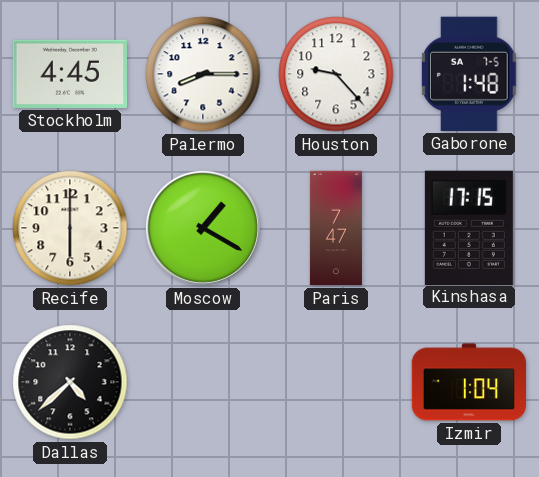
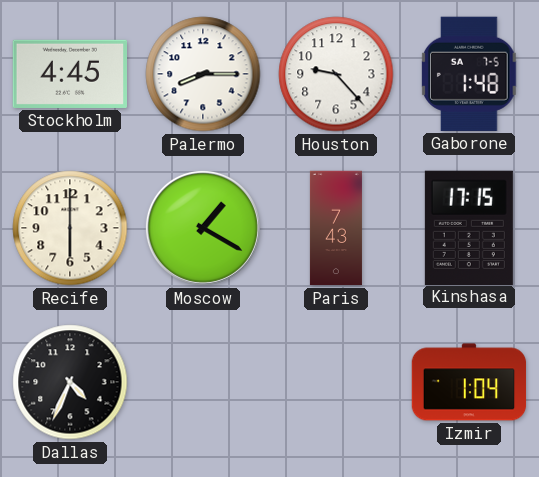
Paris: 7:47 -> 7:43
Dallas: 4:38 -> 4:34
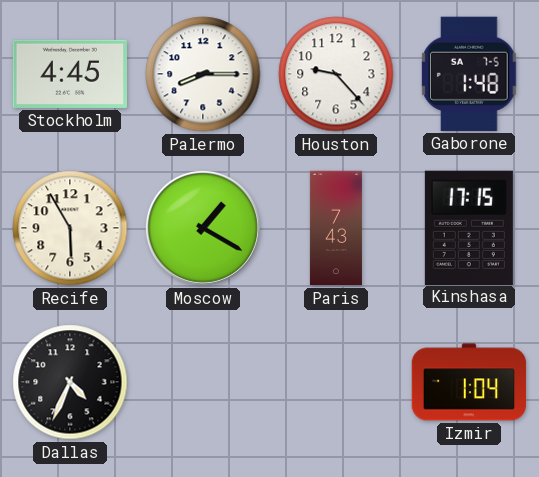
Recife: 6:00 -> 5:55
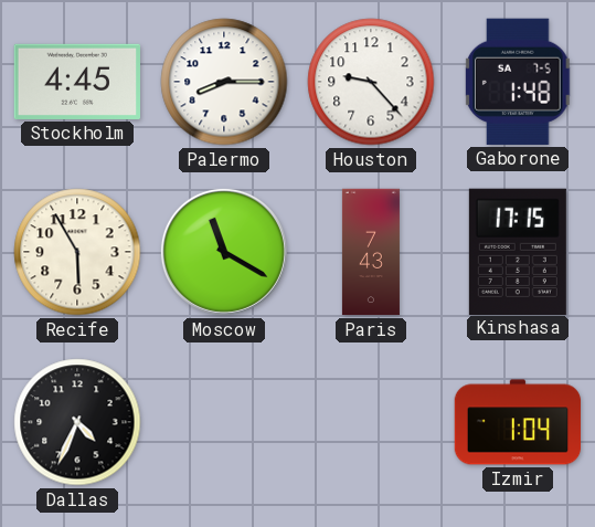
Moscow: 1:20 -> 11:20
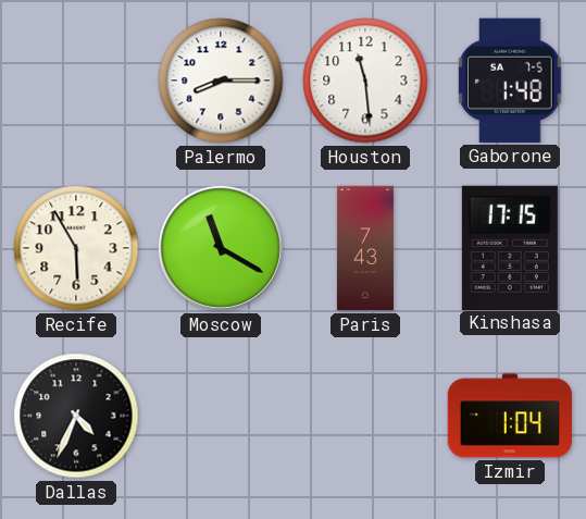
Stockholm: 4:45 -> none
Houston: 9:23 -> 11:29
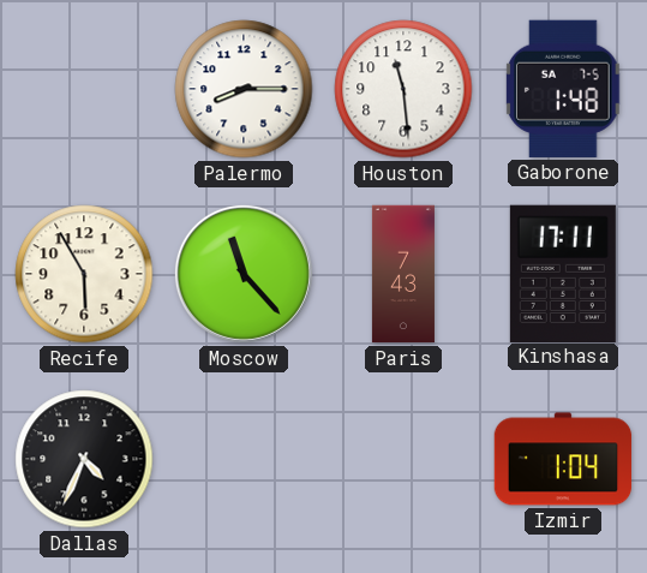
Moscow: 11:20 -> 11:23
Kinshasa: 17:15 -> 17:11
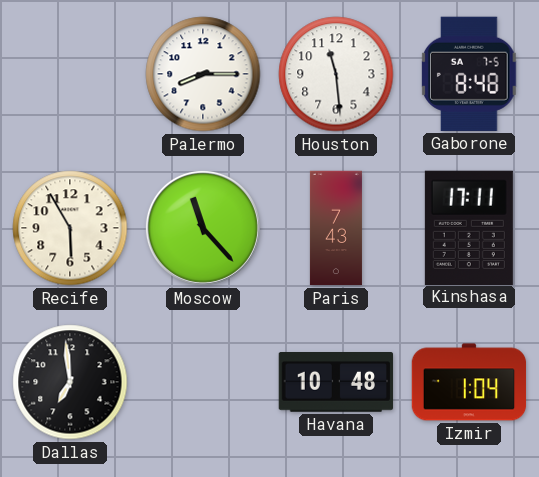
Gaborone: 1:48 -> 8:48
Dallas: 4:34 -> 6:59
Havana: none -> 10:48
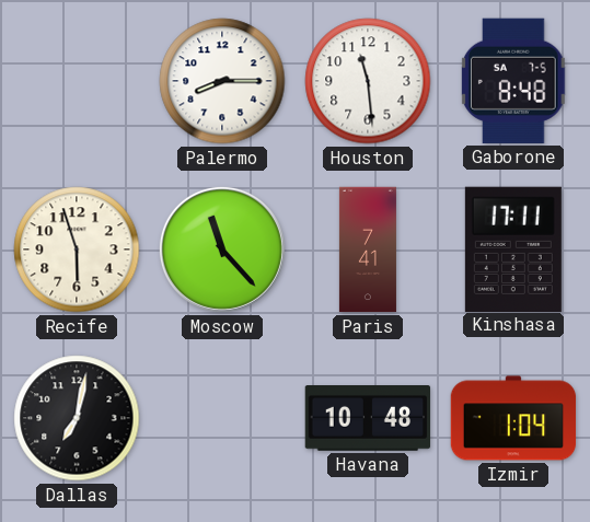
Recife: 5:55 -> 5:57
Paris: 7:43 -> 7:41
Dallas: 6:59 -> 7:02
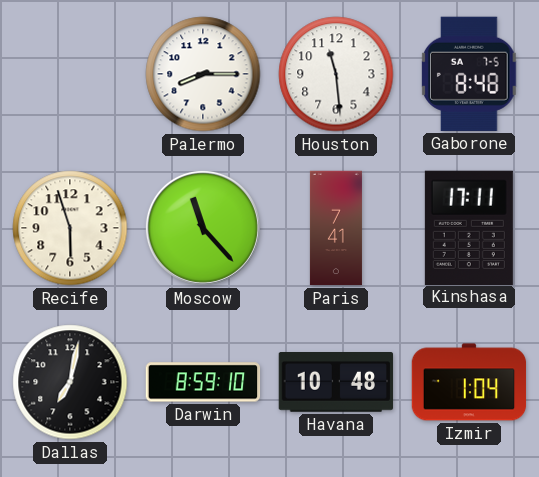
Darwin: none -> 8:59
